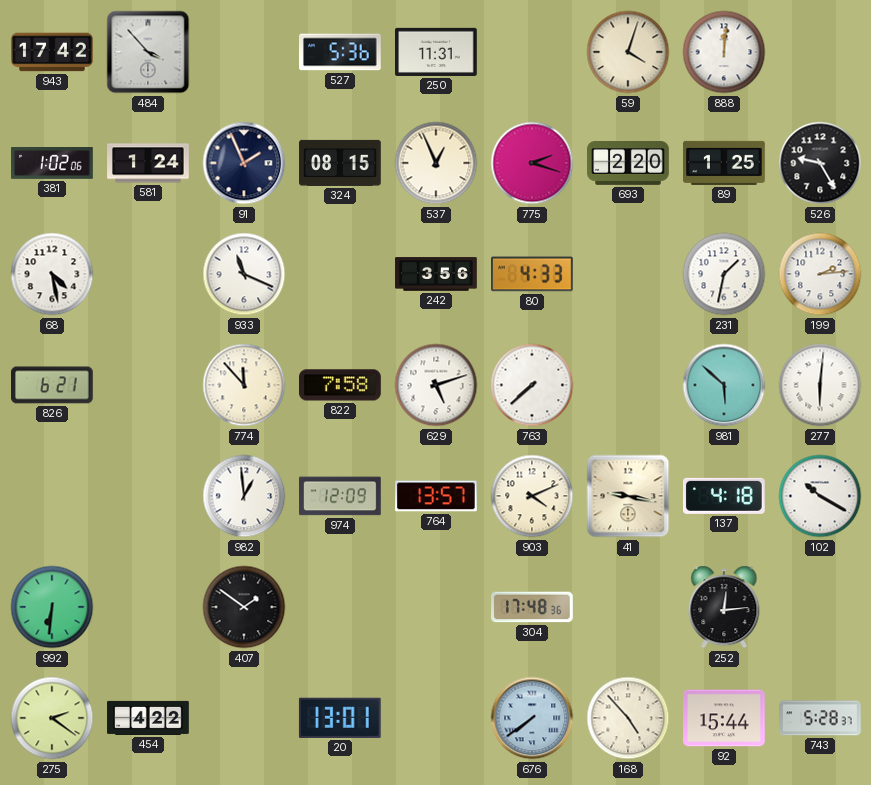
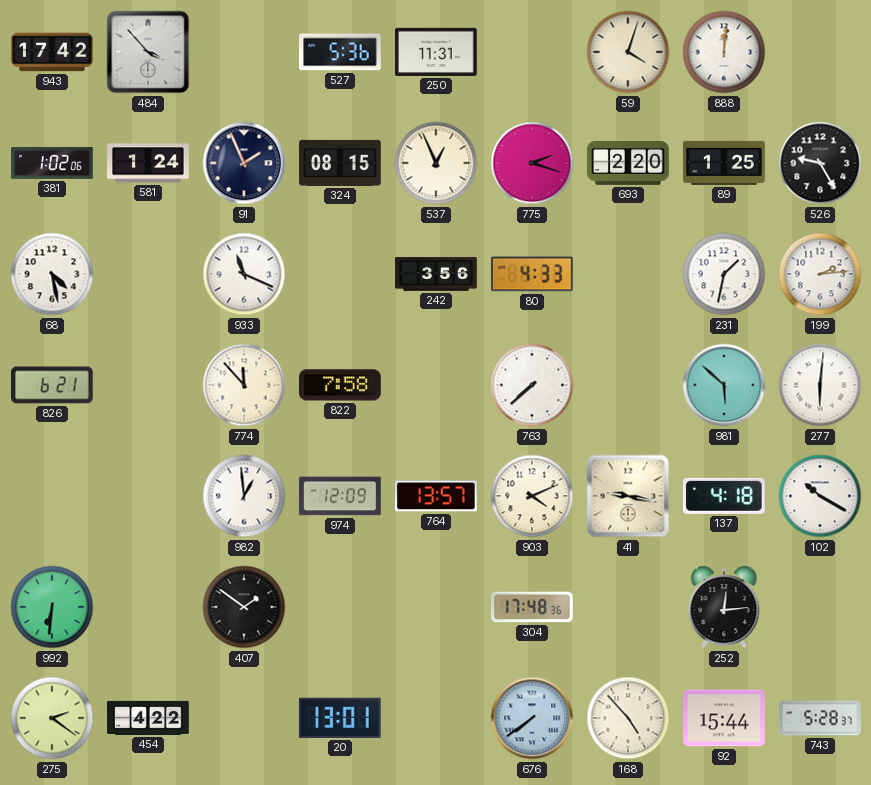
629: 5:12 -> none
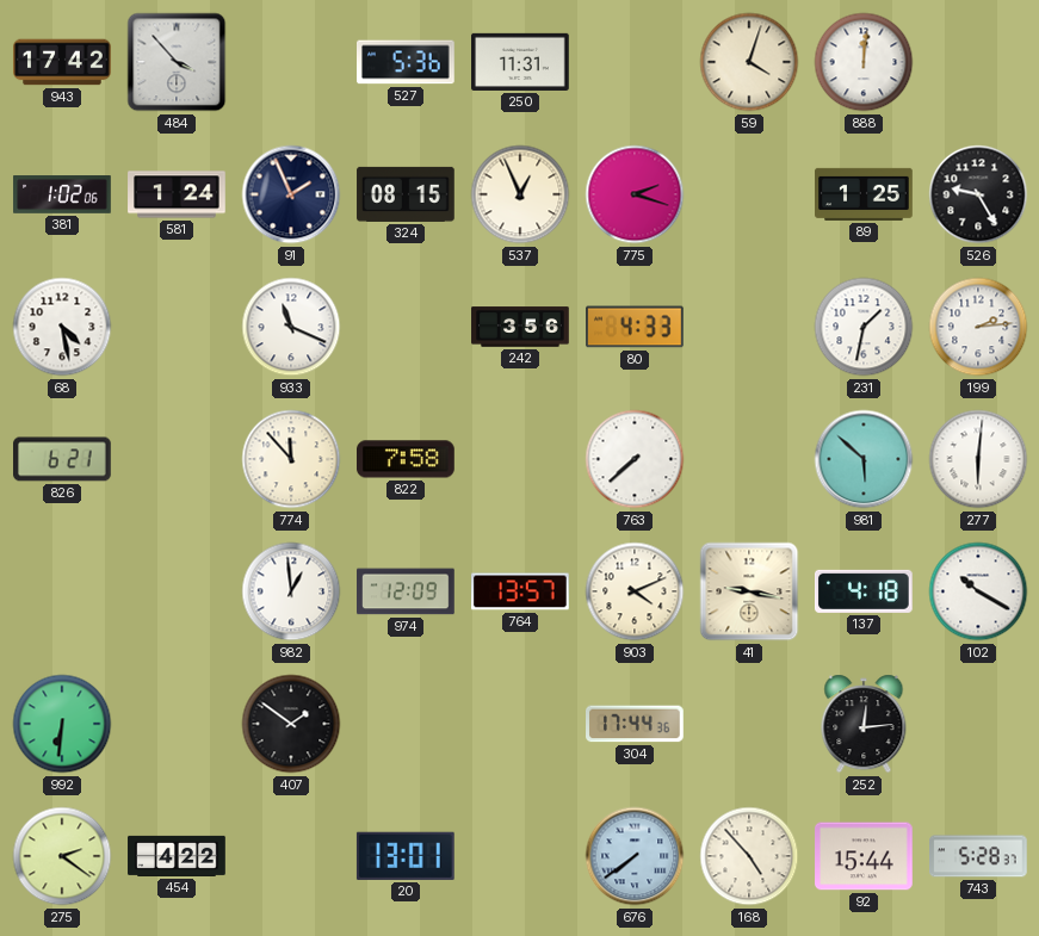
693: 2:20 -> none
304: 17:48 -> 17:44
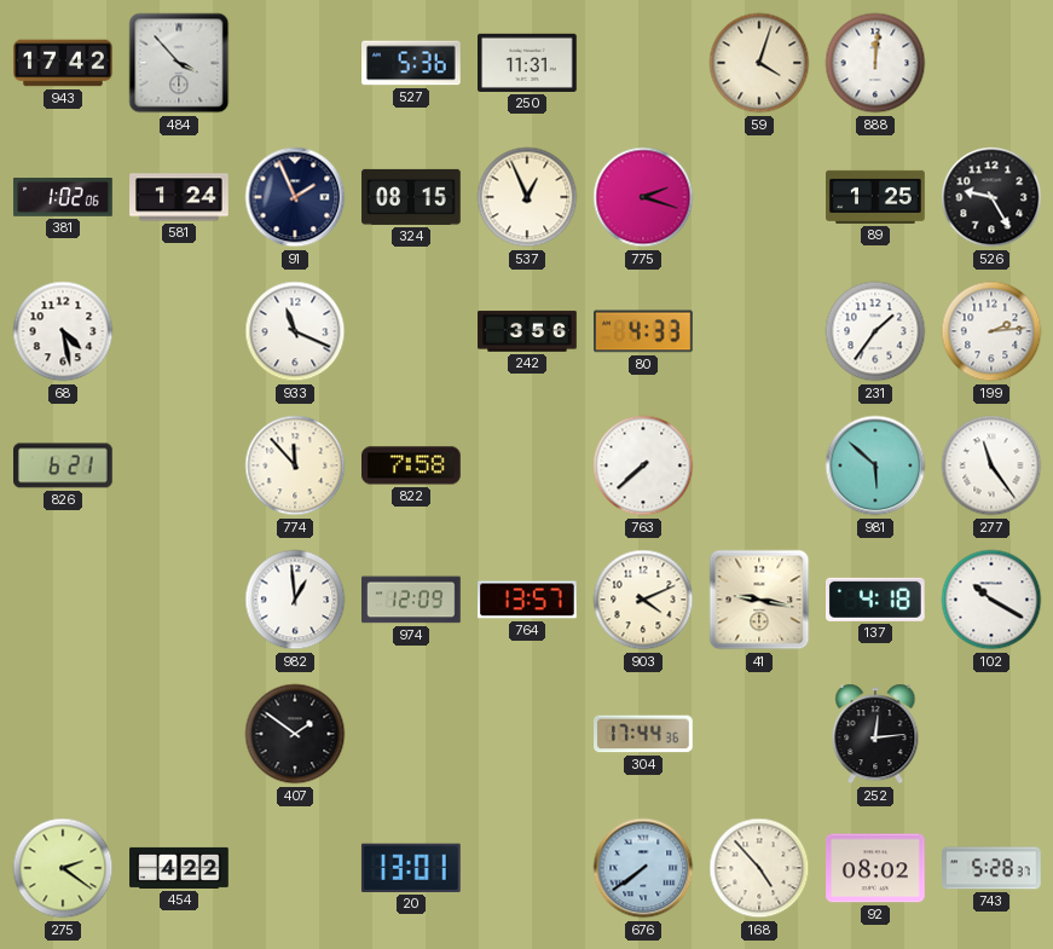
231: 1:32 -> 1:36
277: 6:01 -> 11:24
992: 6:31 -> none
92: 15:44 -> 08:02
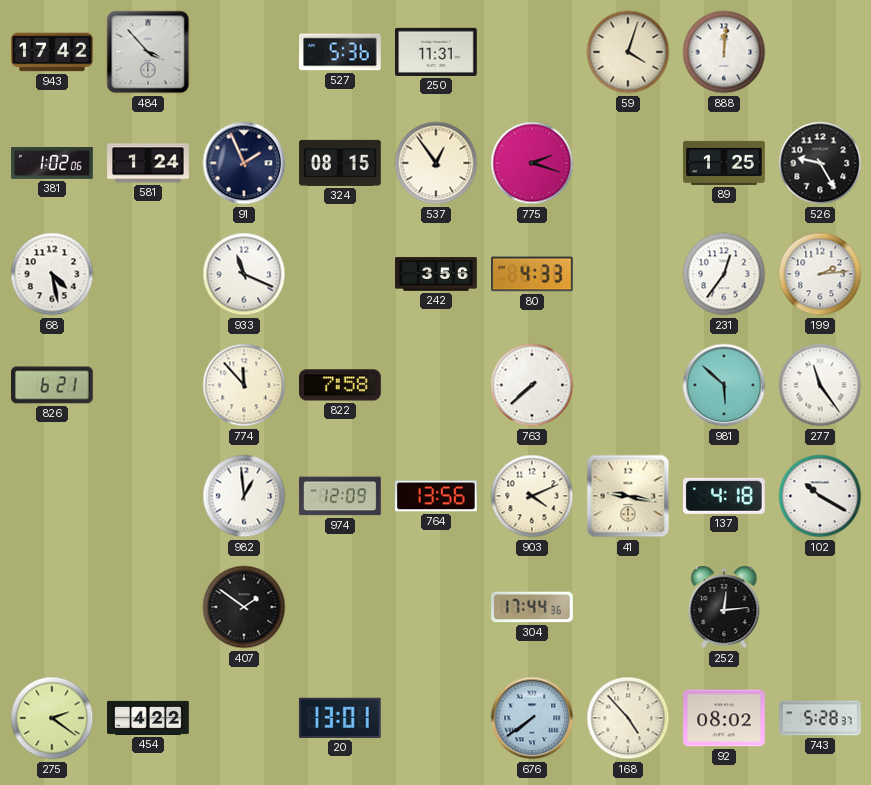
537: 12:56 -> 12:54
231: 1:36 -> 12:36
764: 13:57 -> 13:56
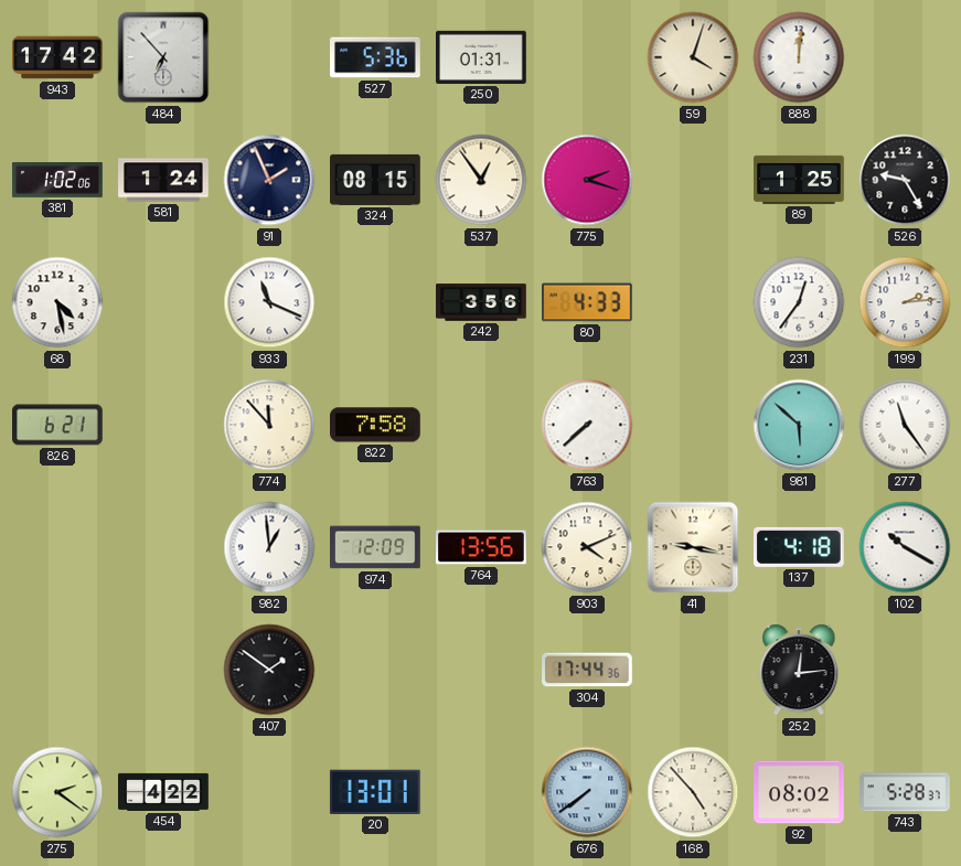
484: 3:53 -> 6:53
250: 11:31 -> 01:31
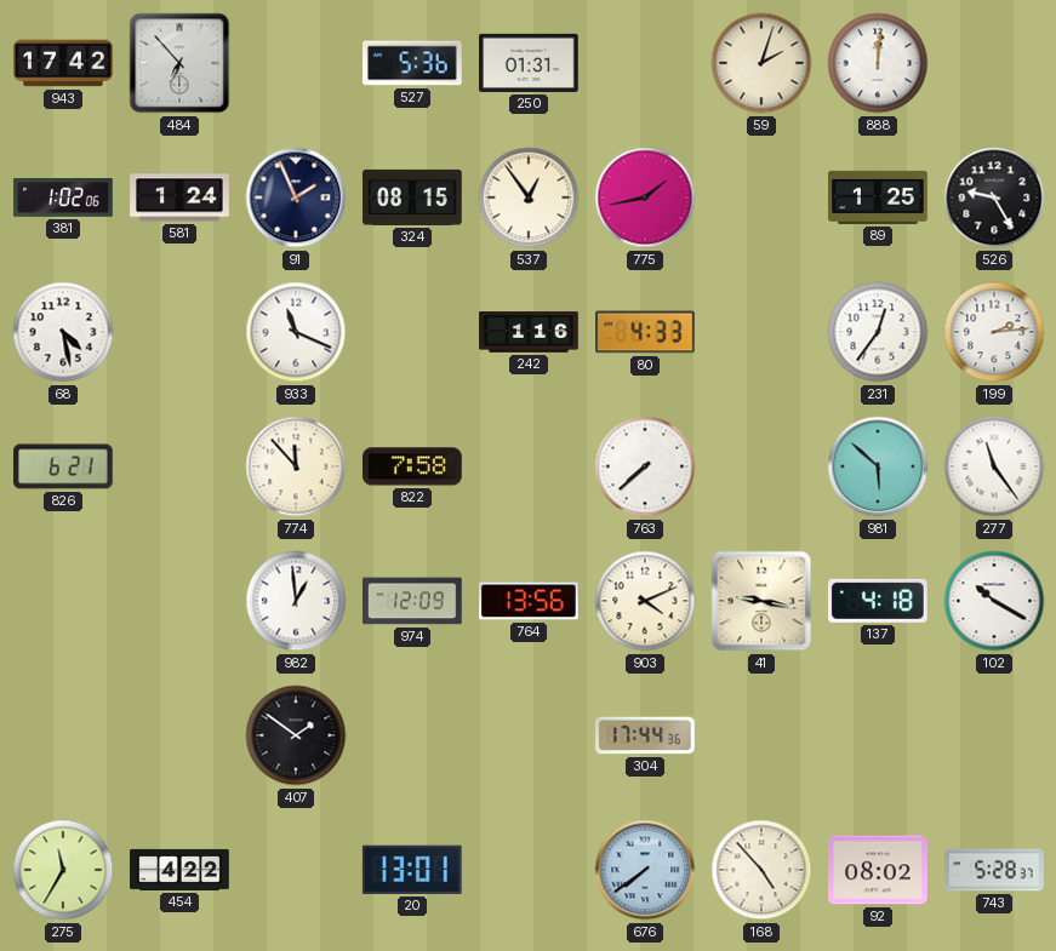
59: 4:03 -> 2:03
775: 2:18 -> 1:43
242: 3:56 -> 1:16
252: 12:14 -> none
275: 2:21 -> 11:35
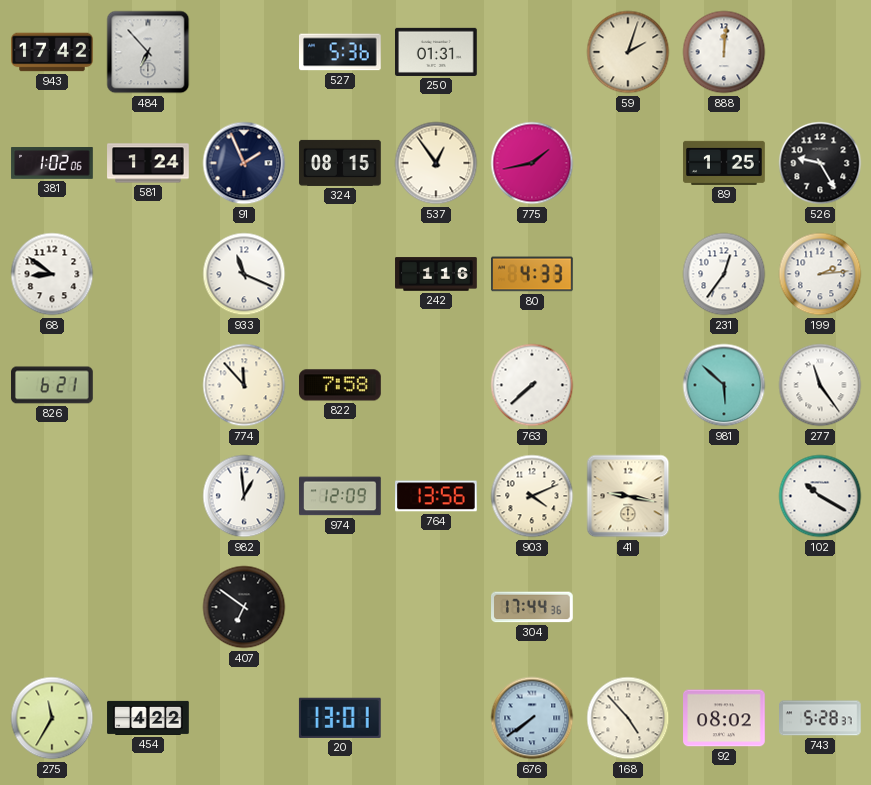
68: 4:28 -> 8:51
137: 4:18 -> none
407: 1:51 -> 6:51
